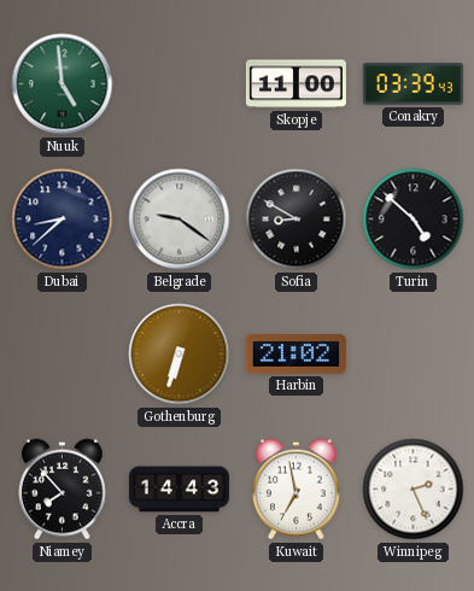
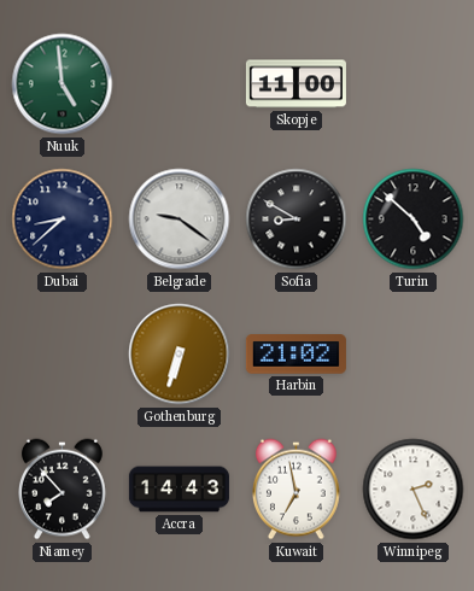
Conakry: 03:39 -> none
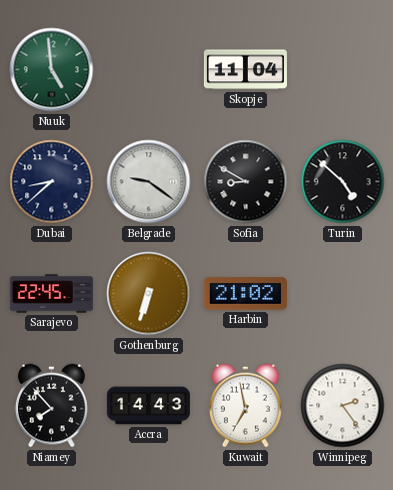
Skopje: 11:00 -> 11:04
Sarajevo: none -> 22:45
Winnipeg: 2:26 -> 2:24
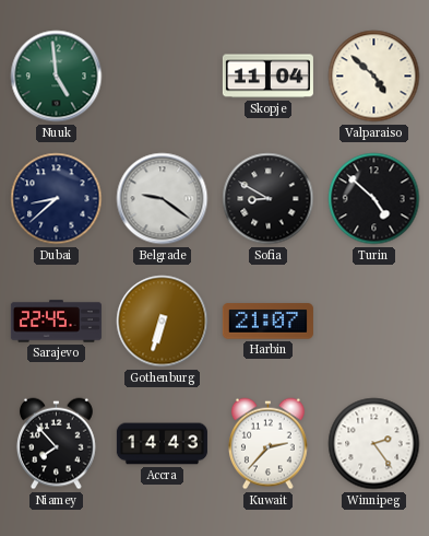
Valparaiso: none -> 4:52
Harbin: 21:02 -> 21:07
Kuwait: 6:58 -> 2:37
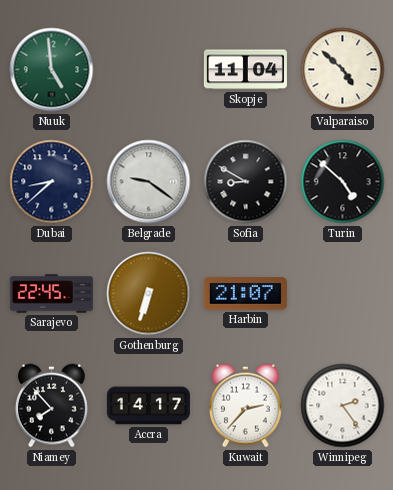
Accra: 14:43 -> 14:17
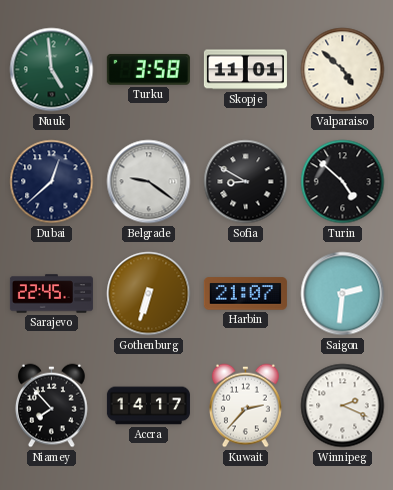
Turku: none -> 3:58
Skopje: 11:04 -> 11:01
Dubai: 8:38 -> 12:38
Saigon: none -> 2:31
Winnipeg: 2:24 -> 2:19
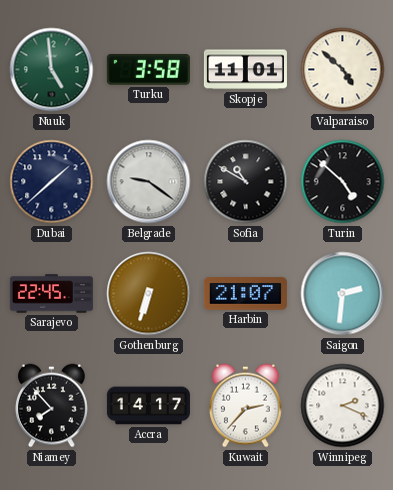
Dubai: 12:38 -> 1:38
Sofia: 8:50 -> 10:50
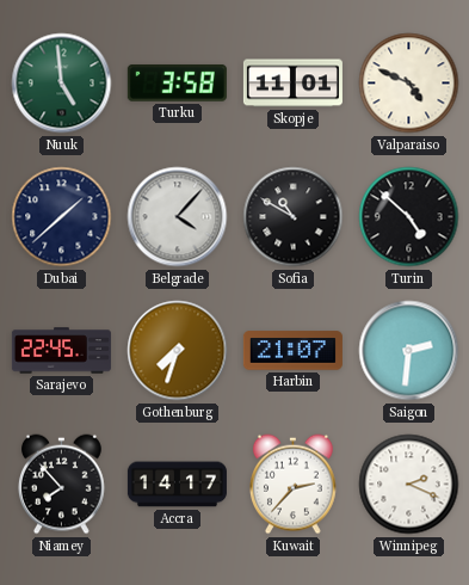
Valparaiso: 4:52 -> 4:49
Belgrade: 9:21 -> 4:07
Gothenburg: 6:33 -> 7:33
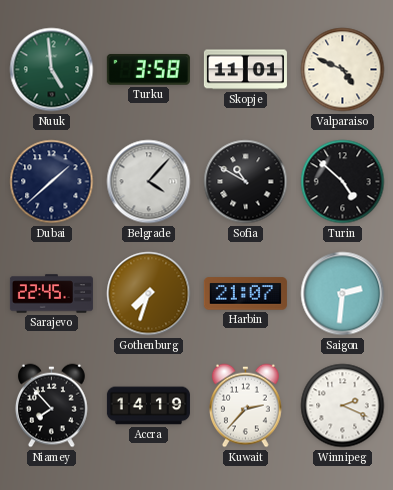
Accra: 14:17 -> 14:19
